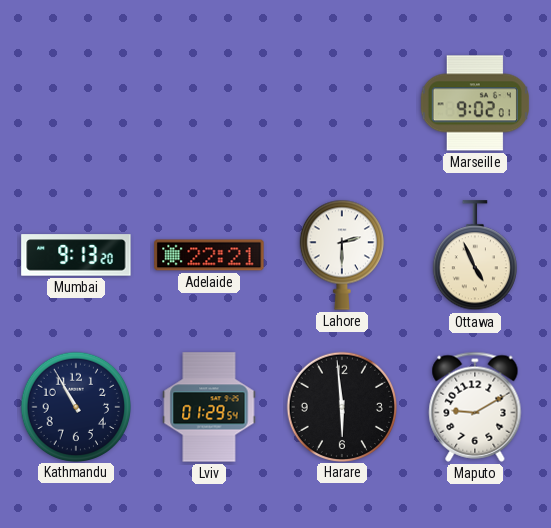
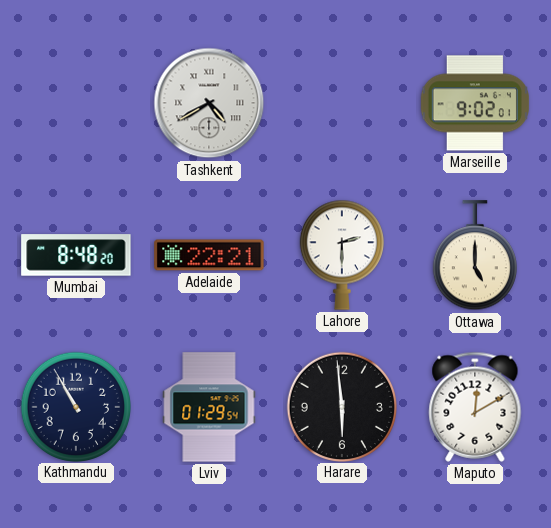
Tashkent: none -> 4:40
Mumbai: 9:13 -> 8:48
Ottawa: 4:56 -> 5:00
Maputo: 9:10 -> 12:10
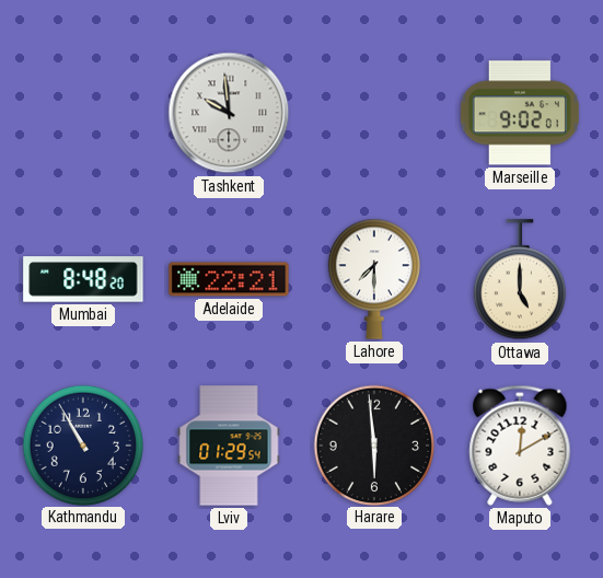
Tashkent: 4:40 -> 9:59
Lahore: 2:30 -> 7:30
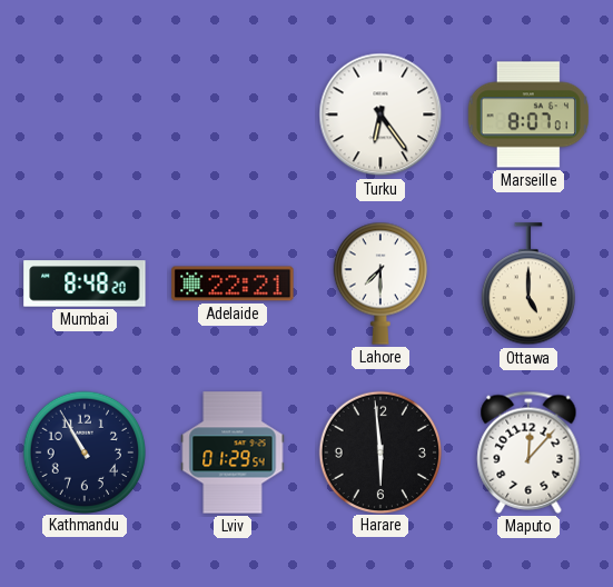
Tashkent: 9:59 -> none
Turku: none -> 6:24
Marseille: 9:02 -> 8:07
Maputo: 12:10 -> 12:07
